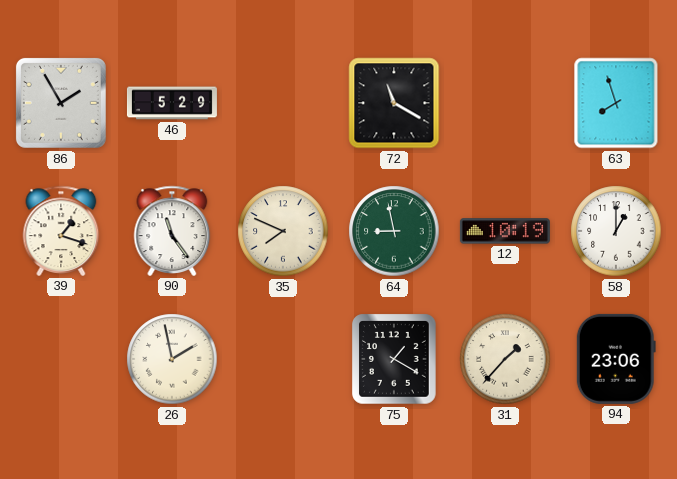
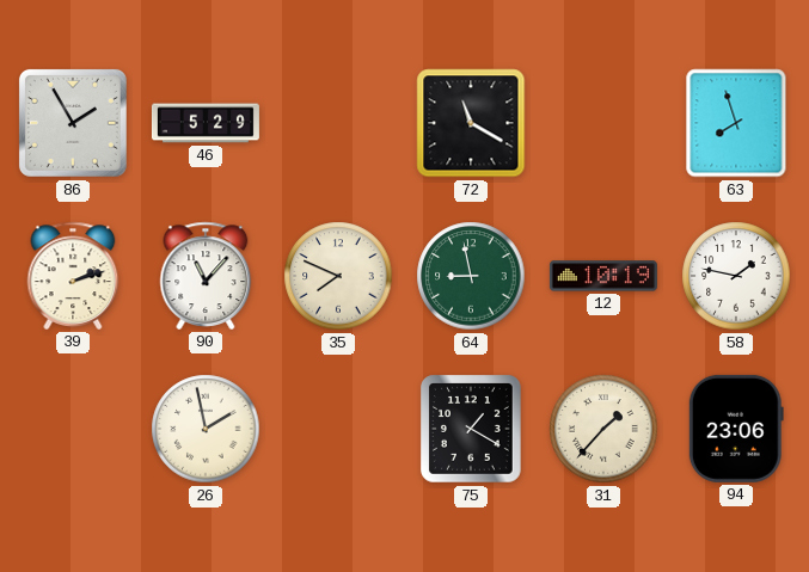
39: 1:18 -> 2:12
90: 11:24 -> 11:07
58: 1:00 -> 1:47
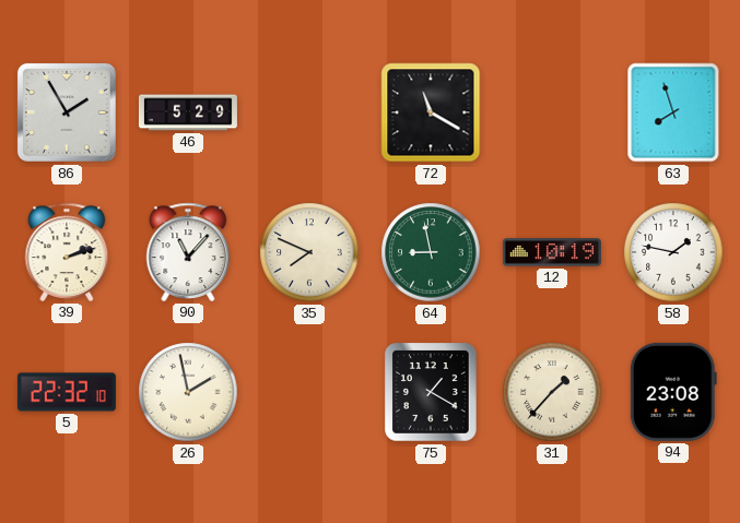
5: none -> 22:32
94: 23:06 -> 23:08
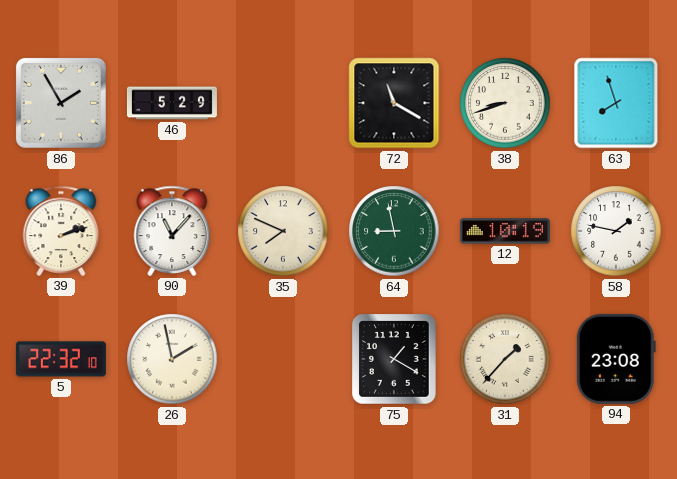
38: none -> 8:42
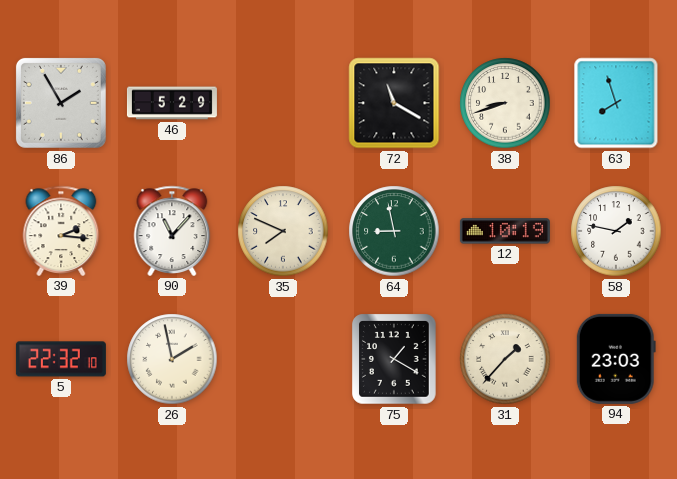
39: 2:12 -> 2:16
94: 23:08 -> 23:03
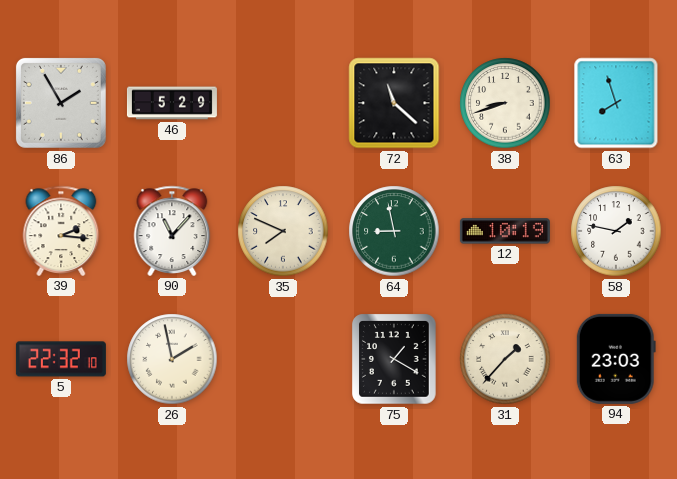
72: 11:20 -> 11:22
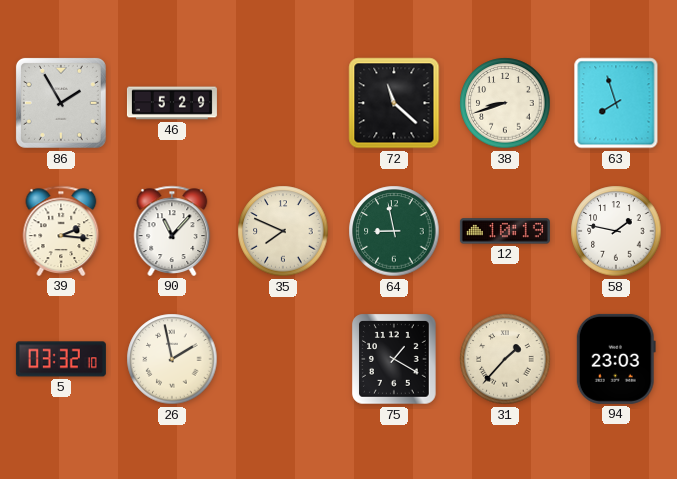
5: 22:32 -> 03:32
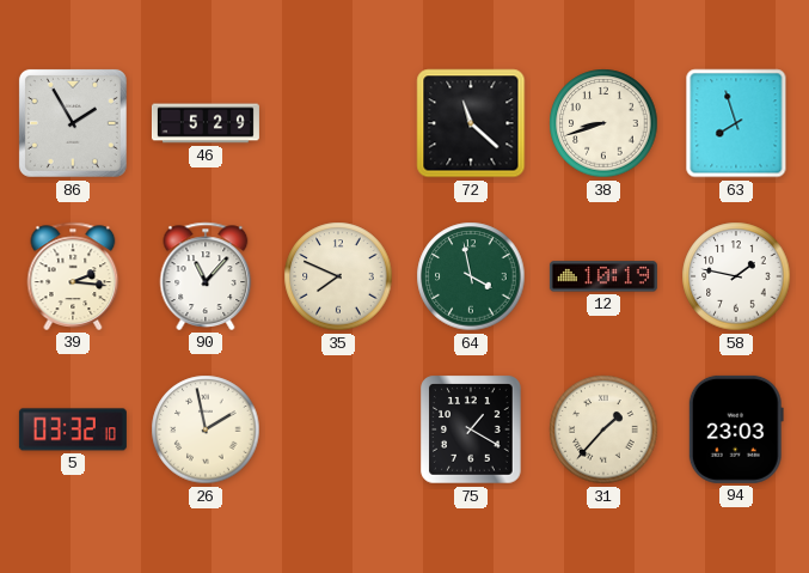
64: 8:58 -> 3:58
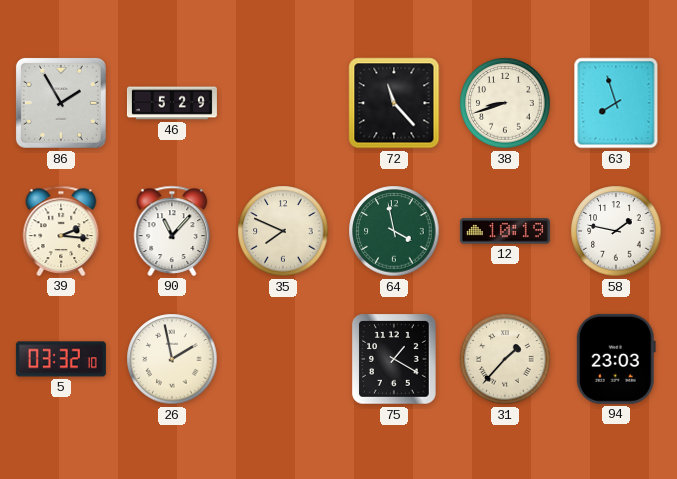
72: 11:22 -> 11:23
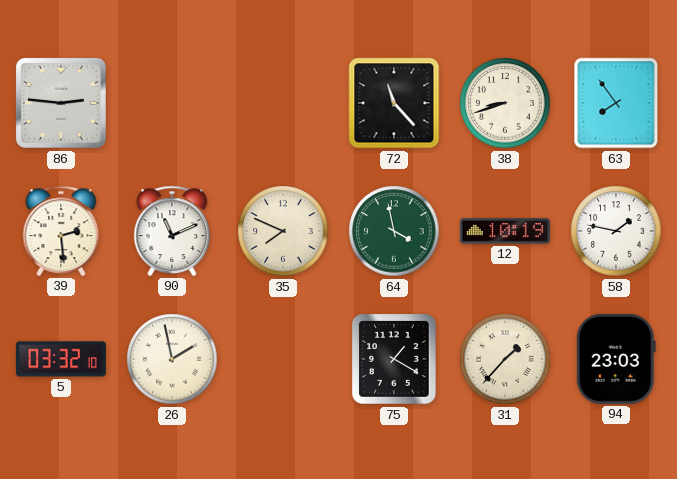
86: 1:55 -> 2:46
46: 5:29 -> none
63: 7:57 -> 7:54
39: 2:16 -> 2:29
90: 11:07 -> 11:11
